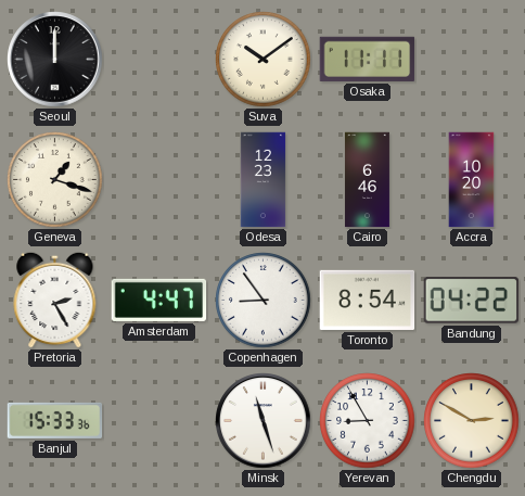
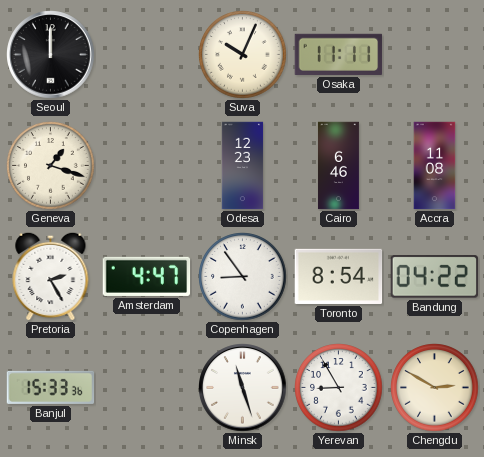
Suva: 10:09 -> 10:04
Accra: 10:20 -> 11:08
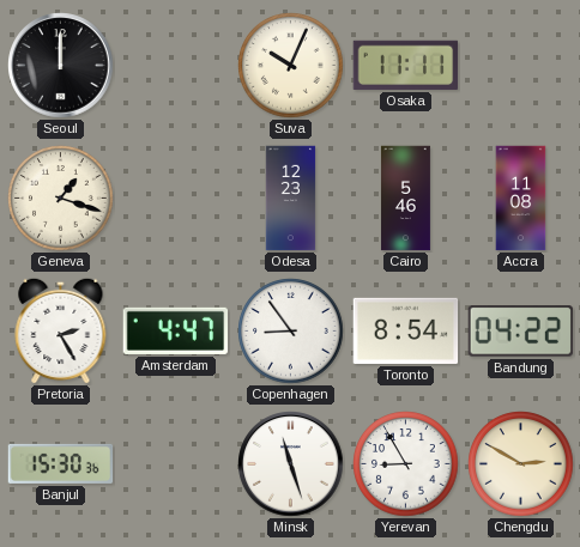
Cairo: 6:46 -> 5:46
Banjul: 15:33 -> 15:30
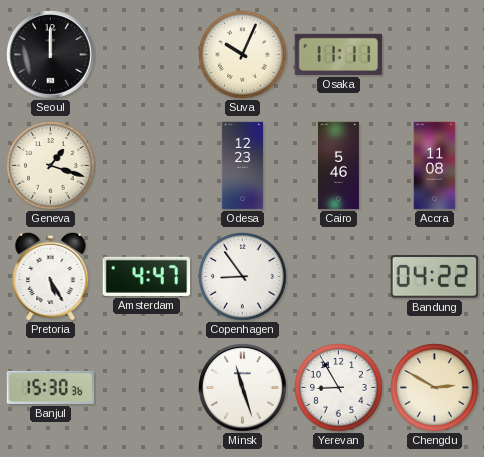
Pretoria: 2:25 -> 5:25
Toronto: 8:54 -> none
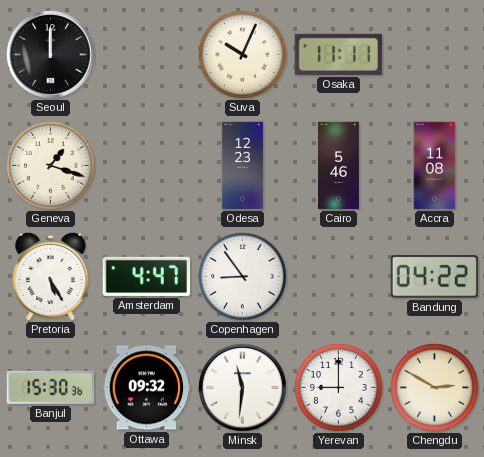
Ottawa: none -> 09:32
Minsk: 11:27 -> 11:31
Yerevan: 8:55 -> 9:00
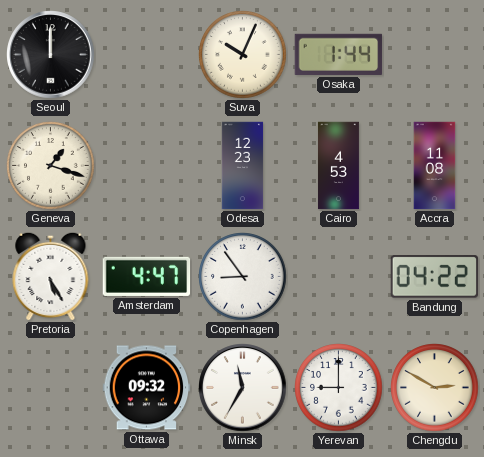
Osaka: 11:11 -> 1:44
Cairo: 5:46 -> 4:53
Banjul: 15:30 -> none
Minsk: 11:31 -> 11:35
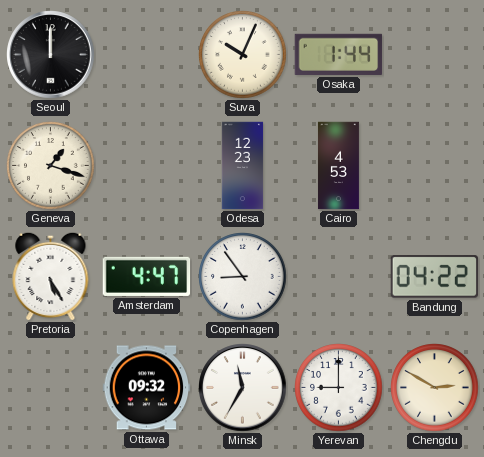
Accra: 11:08 -> none
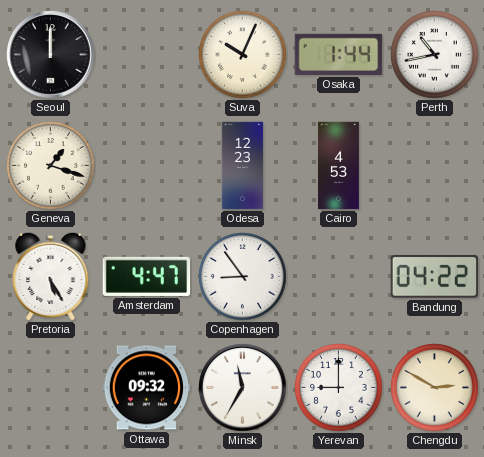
Perth: none -> 10:43
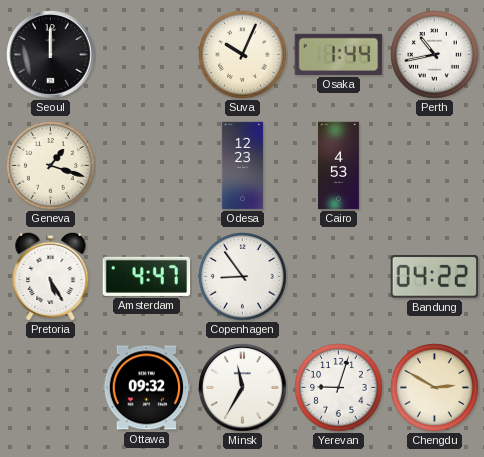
Yerevan: 9:00 -> 9:03
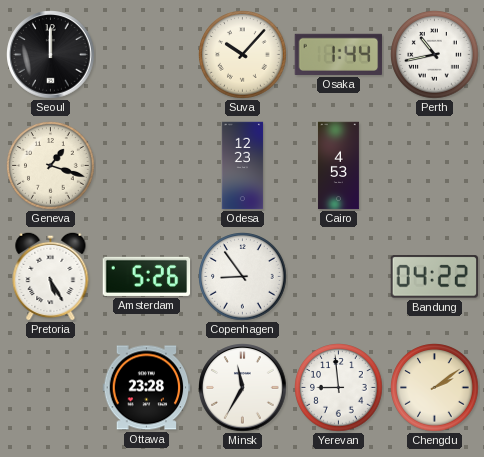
Suva: 10:04 -> 10:07
Amsterdam: 4:47 -> 5:26
Ottawa: 09:32 -> 23:28
Yerevan: 9:03 -> 8:59
Chengdu: 2:50 -> 2:09
